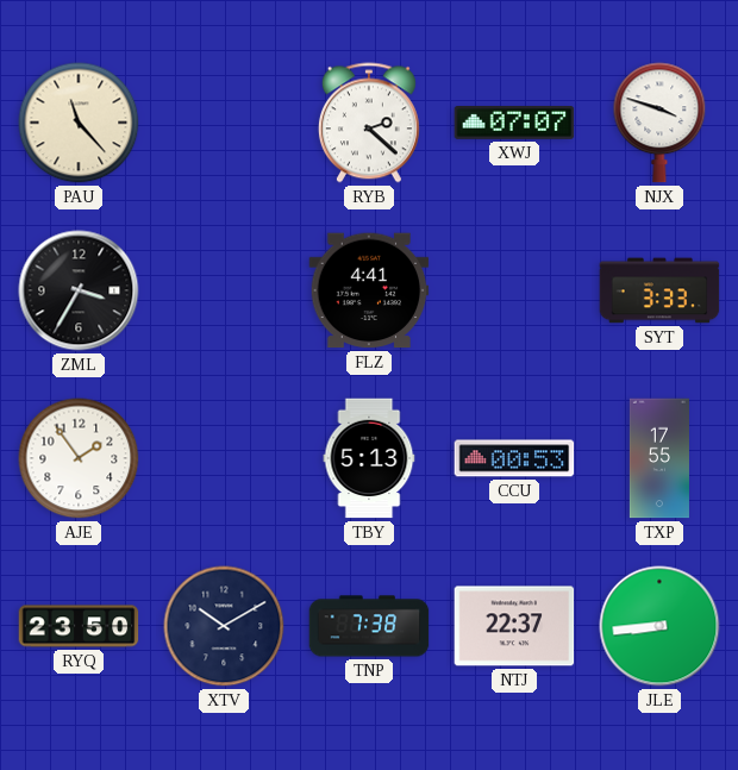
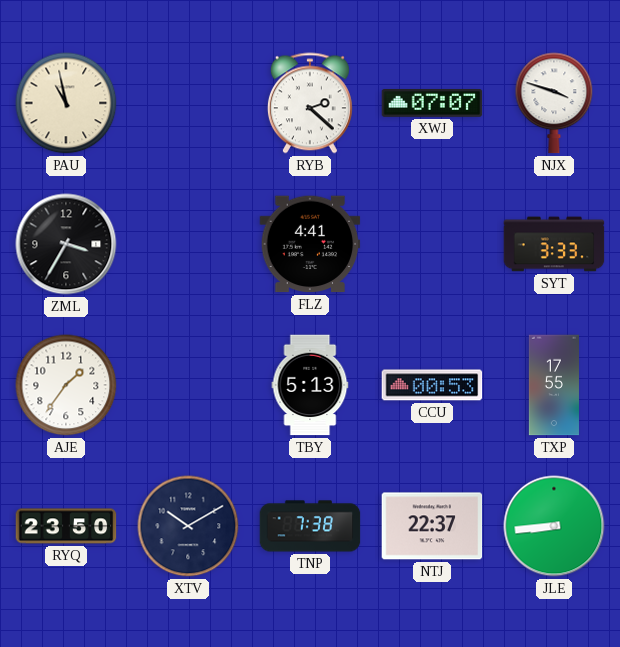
PAU: 11:23 -> 10:58
AJE: 1:54 -> 1:36
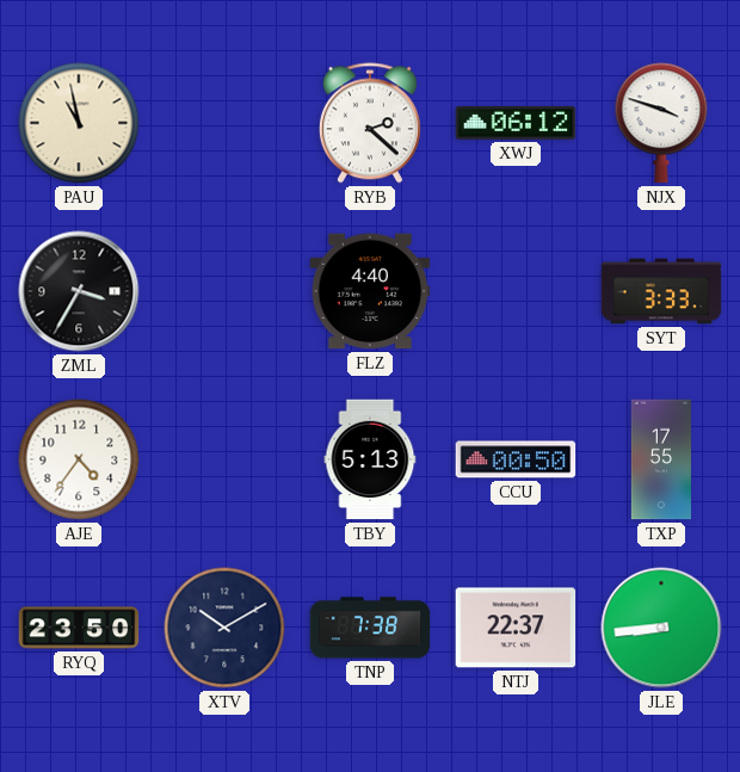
XWJ: 07:07 -> 06:12
FLZ: 4:41 -> 4:40
AJE: 1:36 -> 4:36
CCU: 00:53 -> 00:50
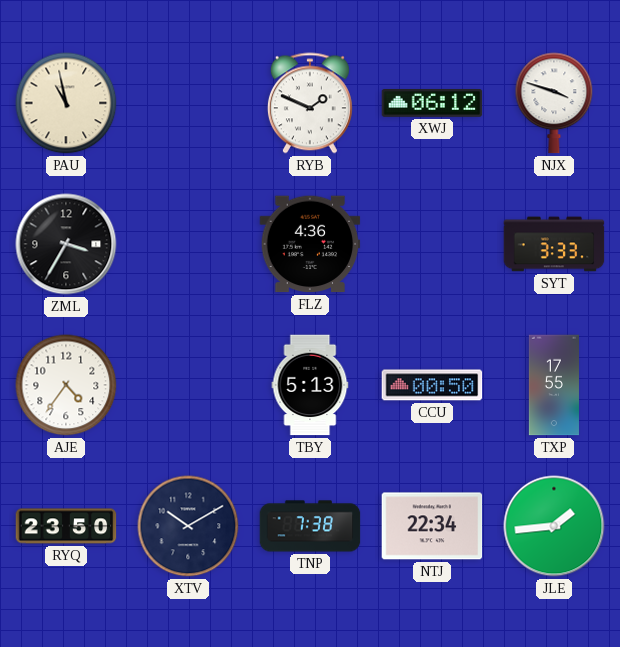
RYB: 2:22 -> 1:49
FLZ: 4:40 -> 4:36
NTJ: 22:37 -> 22:34
JLE: 8:44 -> 1:44
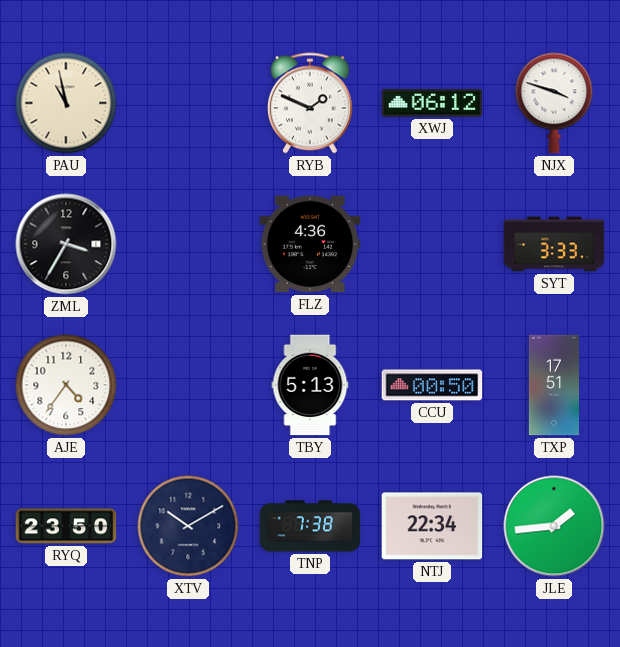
TXP: 17:55 -> 17:51
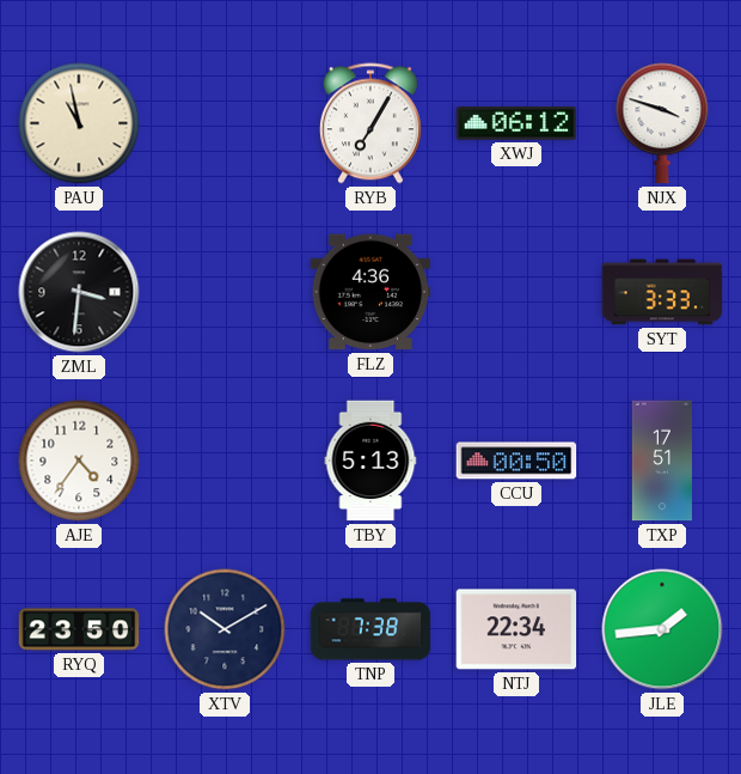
RYB: 1:49 -> 7:05
ZML: 3:35 -> 3:31
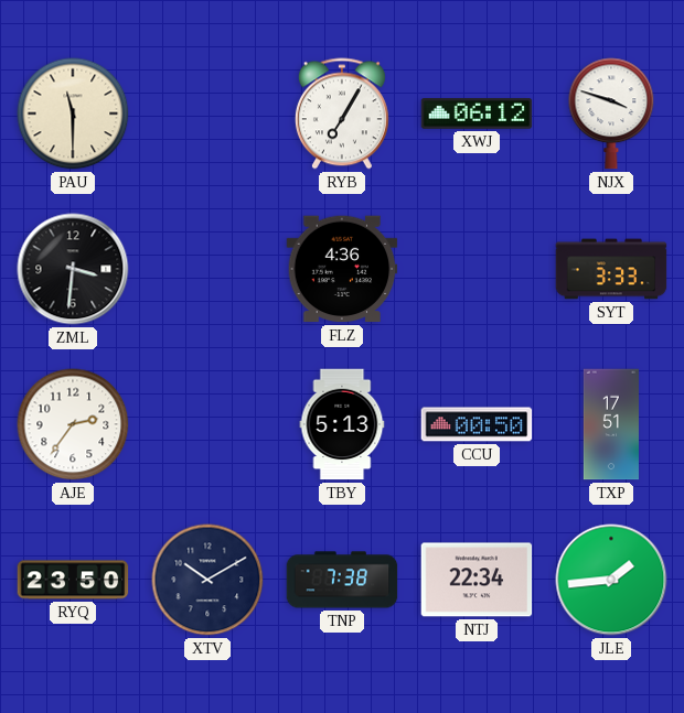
PAU: 10:58 -> 11:30
AJE: 4:36 -> 2:36
